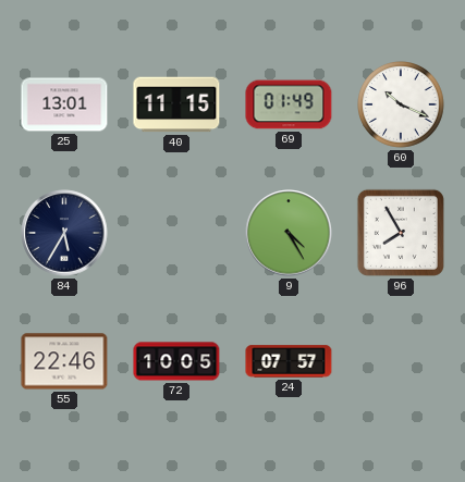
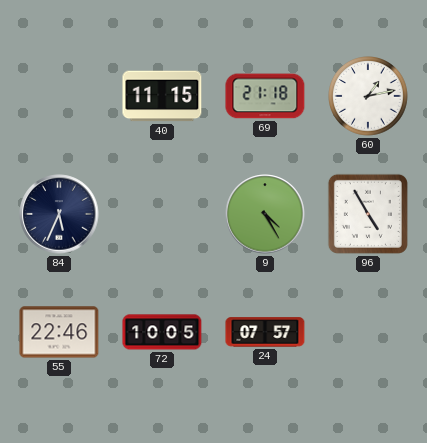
25: 13:01 -> none
69: 01:49 -> 21:18
60: 10:19 -> 1:13
84: 5:35 -> 5:34
96: 7:55 -> 4:55
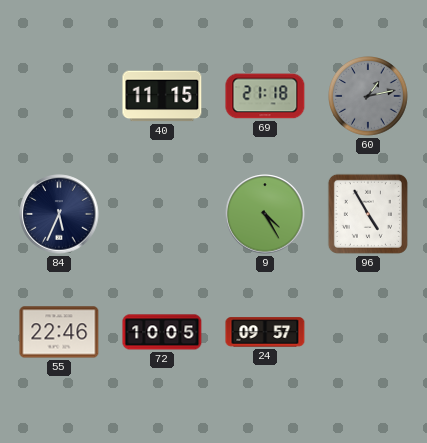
60 dial: white -> grey
24: 07:57 -> 09:57
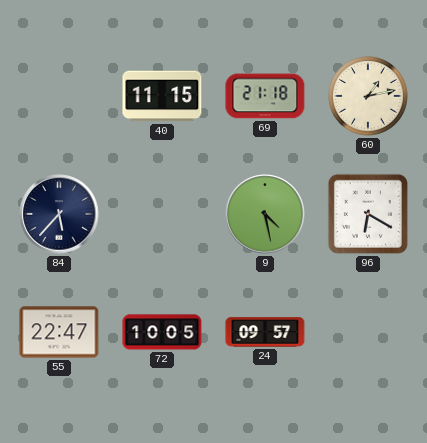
60 dial: grey -> cream
84: 5:34 -> 5:37
9: 4:25 -> 4:28
96: 4:55 -> 6:20
55: 22:46 -> 22:47
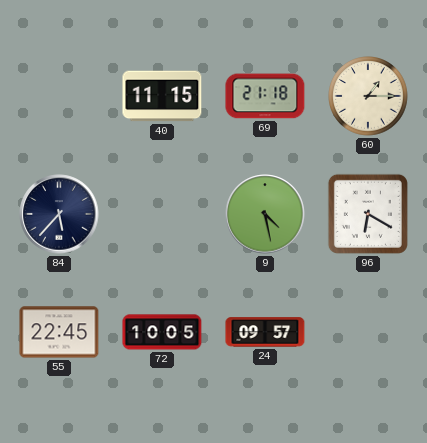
60: 1:13 -> 1:15
55: 22:47 -> 22:45
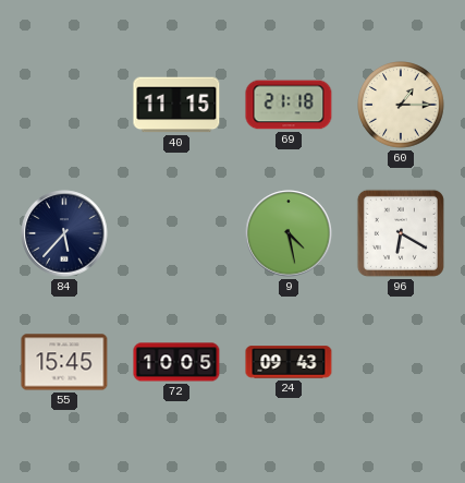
55: 22:45 -> 15:45
24: 09:57 -> 09:43
